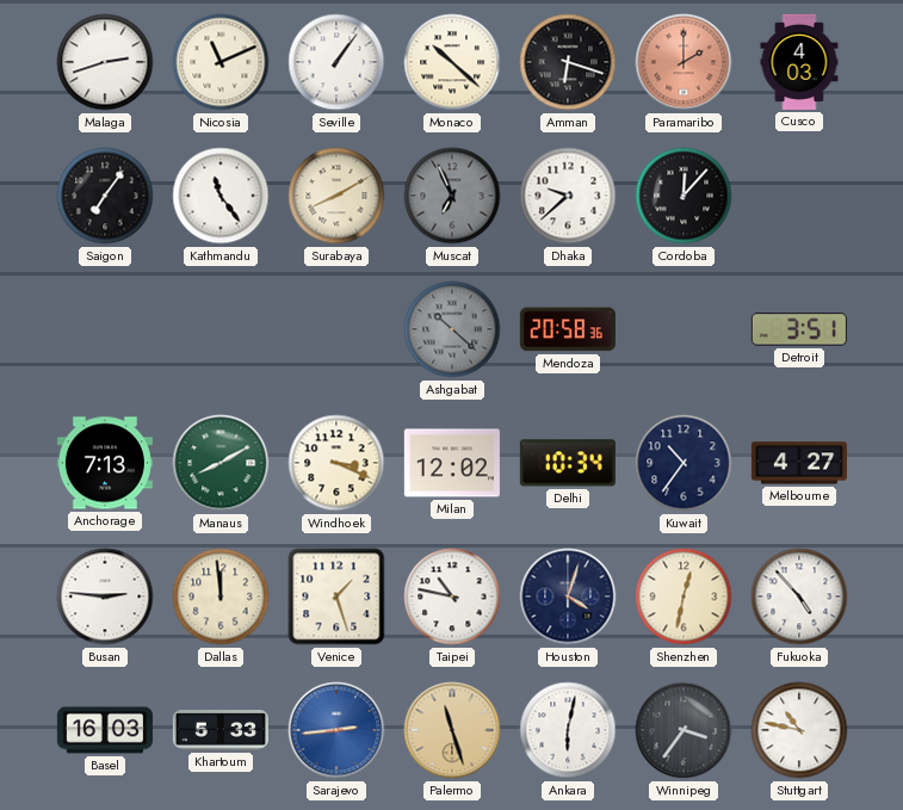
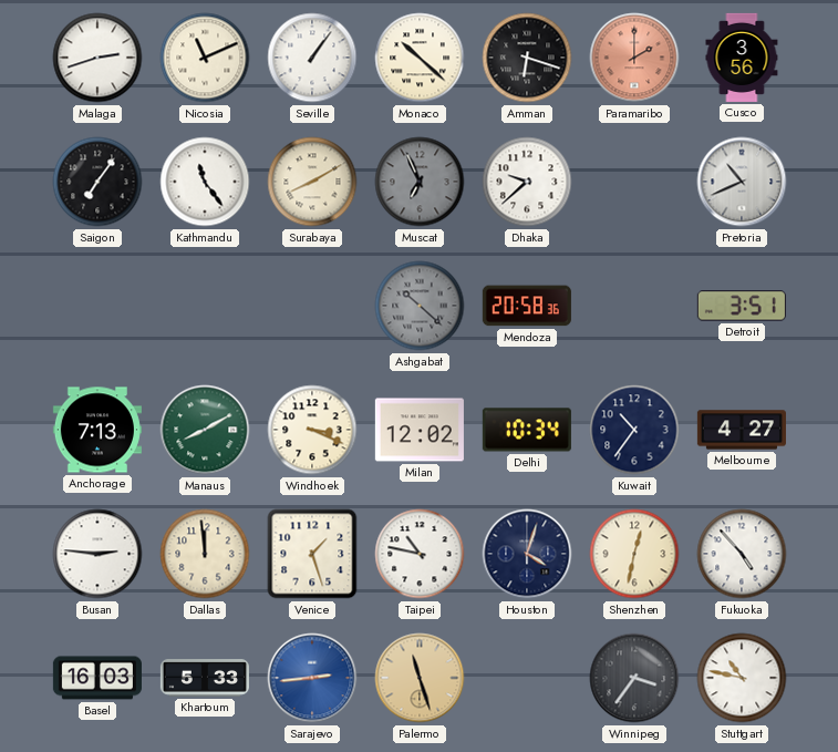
Cusco: 4:03 -> 3:56
Cordoba: 12:07 -> none
Pretoria: none -> 10:41
Ankara: 6:02 -> none
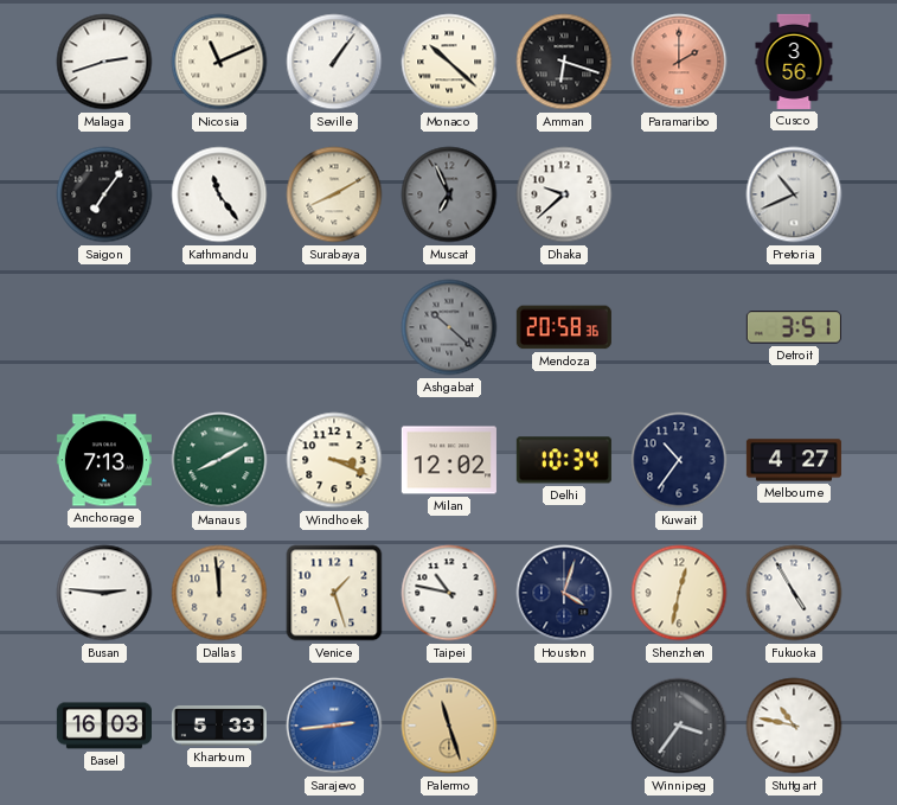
Fukuoka: 4:53 -> 4:55
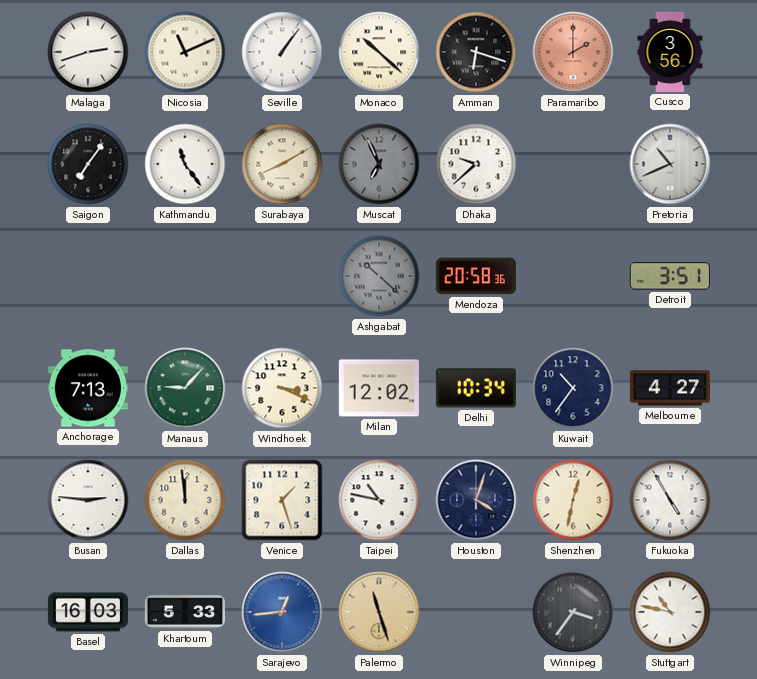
Manaus: 8:10 -> 9:07
Sarajevo: 2:44 -> 12:44
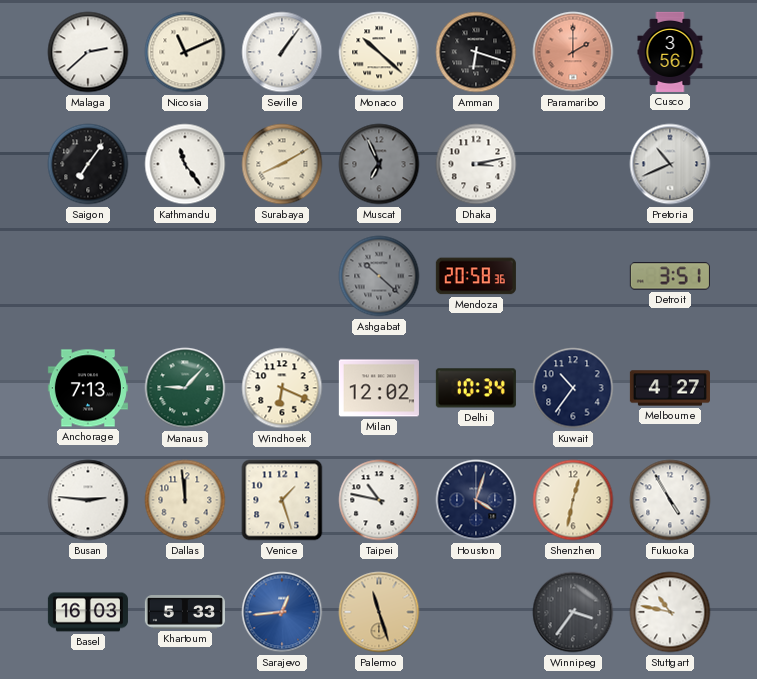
Malaga: 2:42 -> 2:38
Dhaka: 9:38 -> 3:13
Windhoek: 3:19 -> 6:19
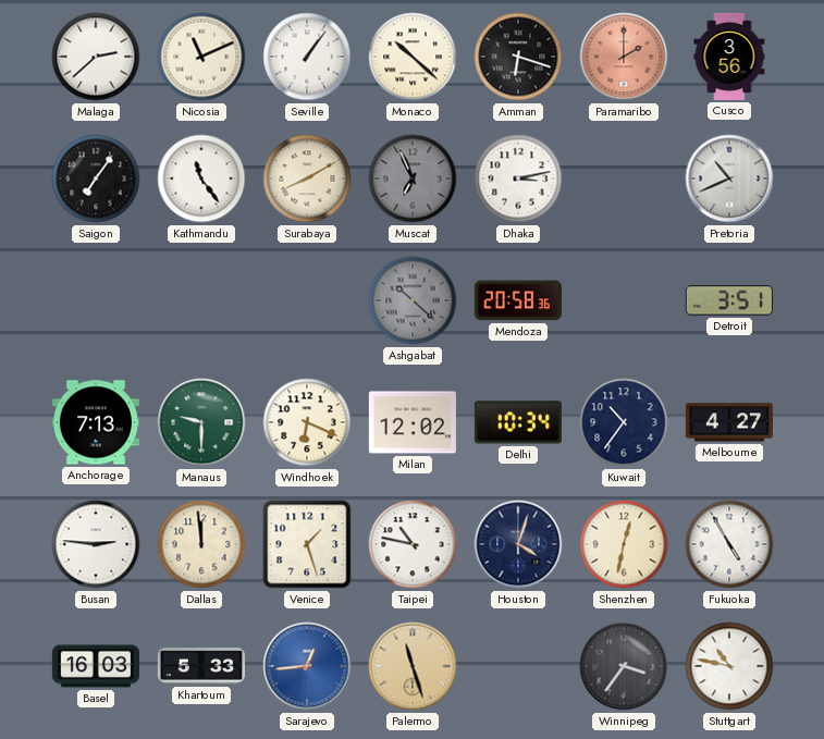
Manaus: 9:07 -> 9:30
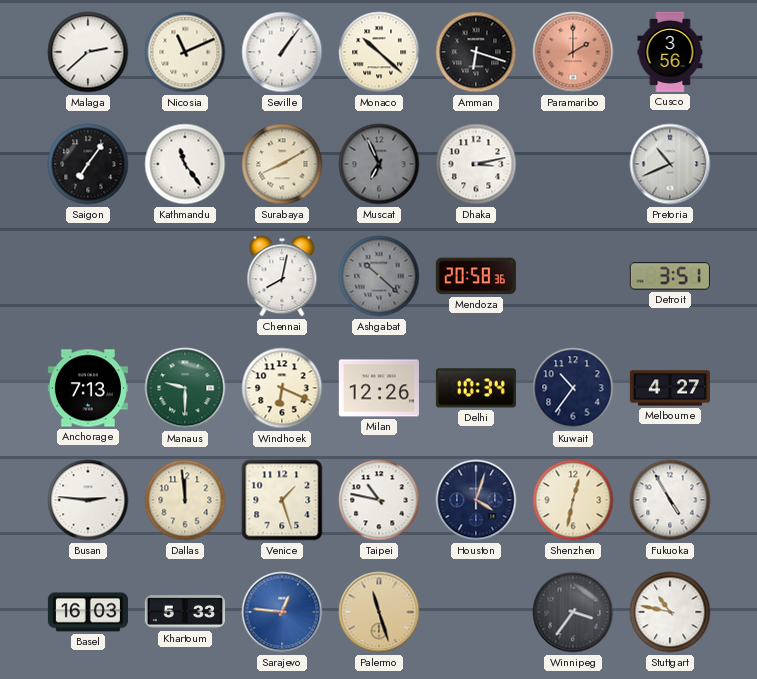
Chennai: none -> 8:02
Milan: 12:02 -> 12:26
Sarajevo: 12:44 -> 12:46
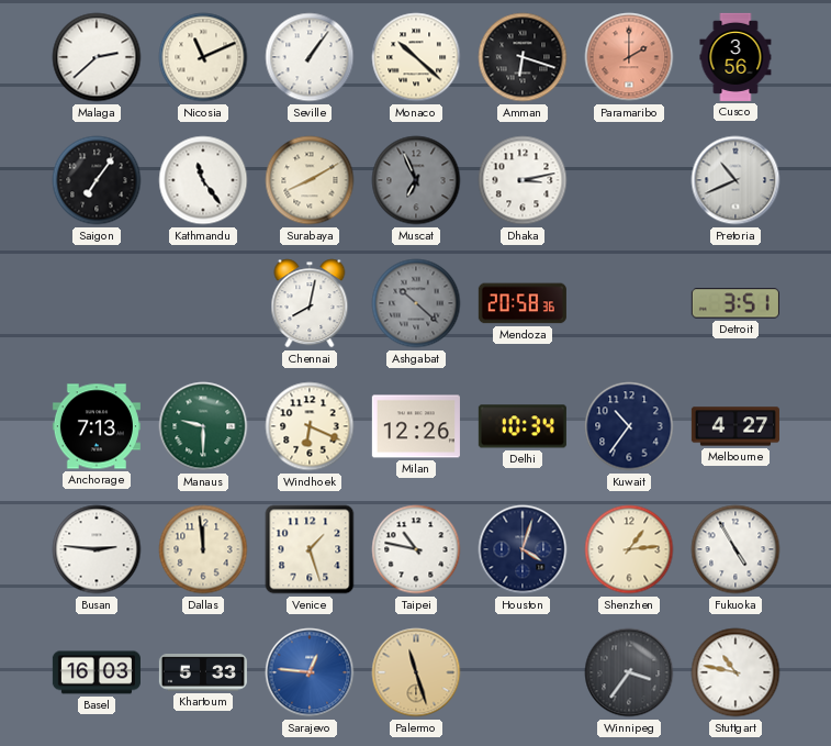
Shenzhen: 12:32 -> 1:14
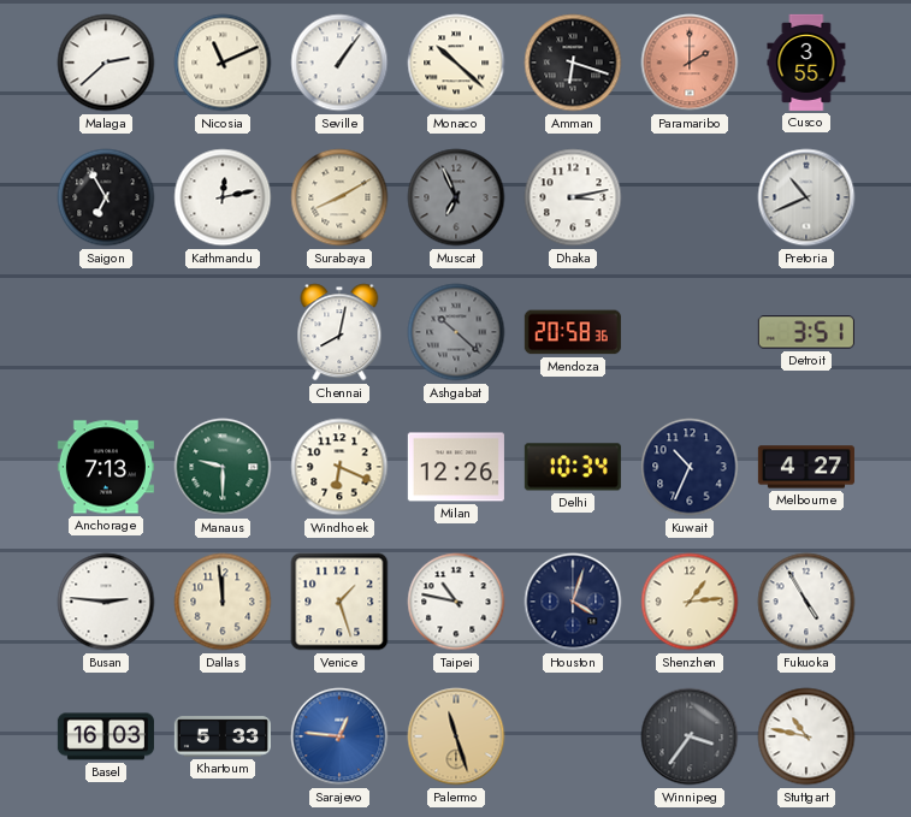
Cusco: 3:56 -> 3:55
Saigon: 7:06 -> 6:55
Kathmandu: 11:24 -> 12:13
Kuwait: 10:36 -> 10:34
